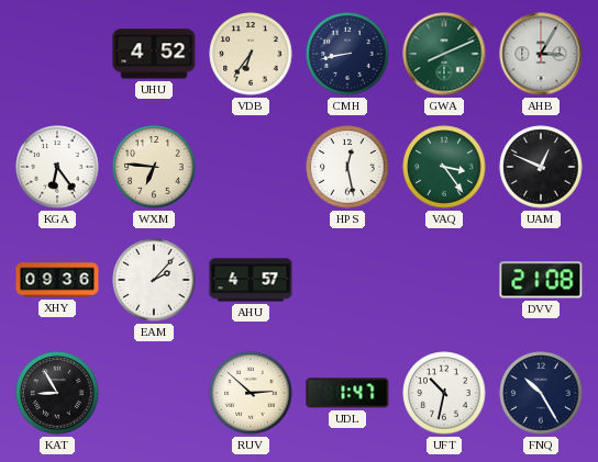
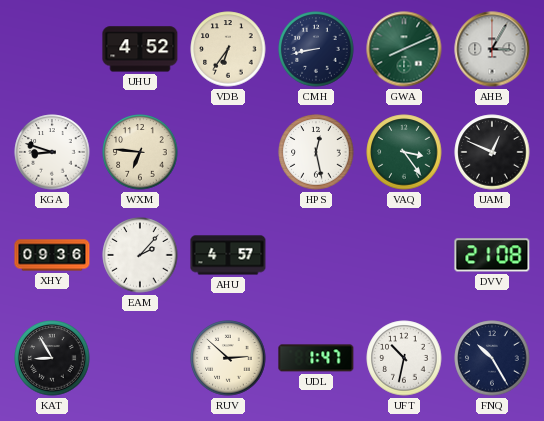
KGA: 6:24 -> 8:48
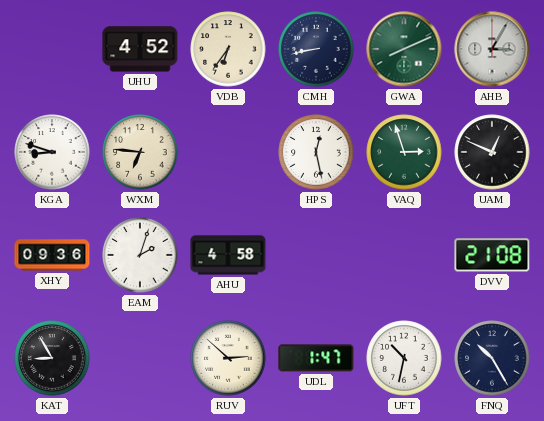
VAQ: 3:24 -> 2:57
EAM: 2:07 -> 2:03
AHU: 4:57 -> 4:58
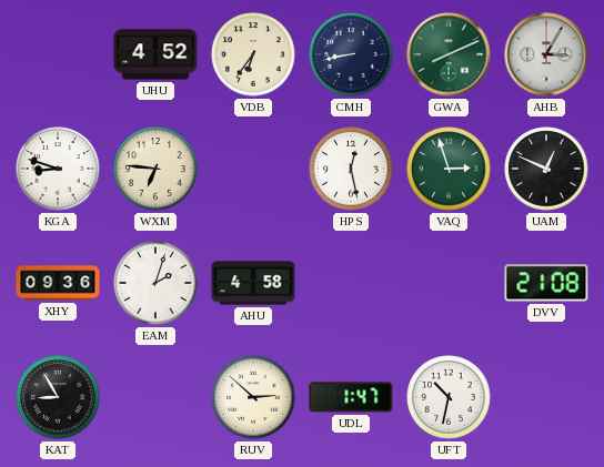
FNQ: 10:25 -> none
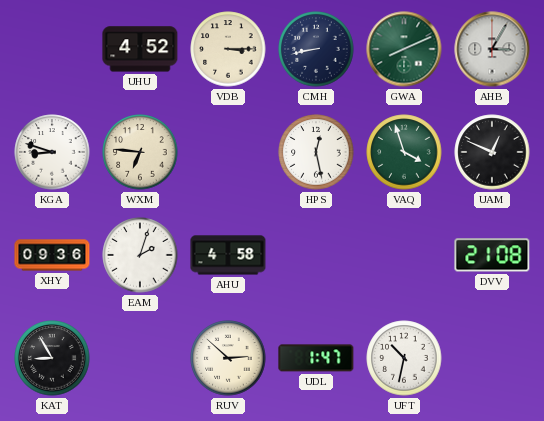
VDB: 6:36 -> 3:15
VAQ: 2:57 -> 3:57
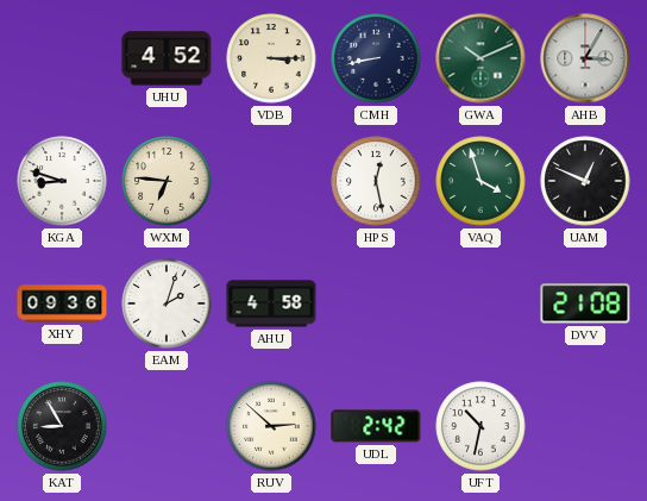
GWA: 8:11 -> 10:11
UDL: 1:47 -> 2:42
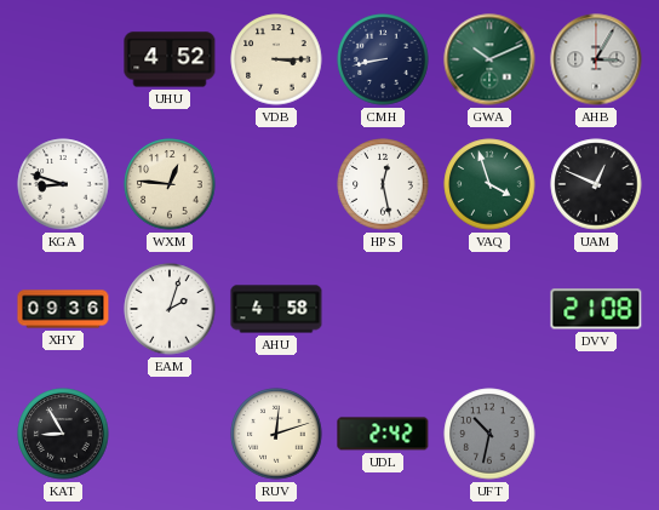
WXM: 6:46 -> 12:46
RUV: 2:52 -> 12:12
UFT dial: white -> grey
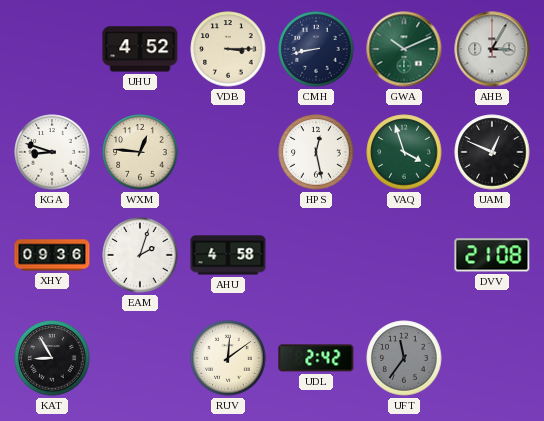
RUV: 12:12 -> 12:09
UFT: 10:32 -> 11:36
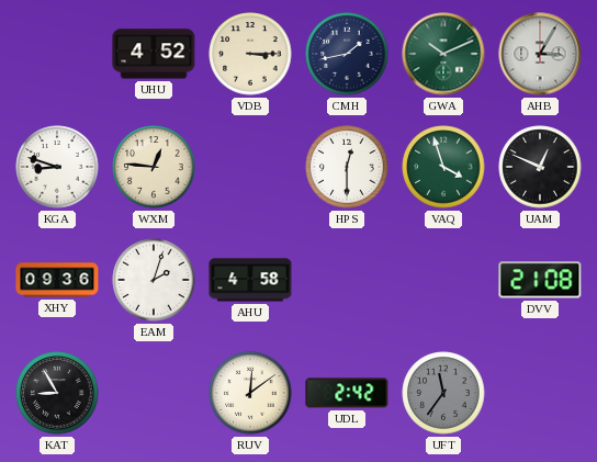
CMH: 8:43 -> 1:43
HPS: 12:28 -> 12:30
